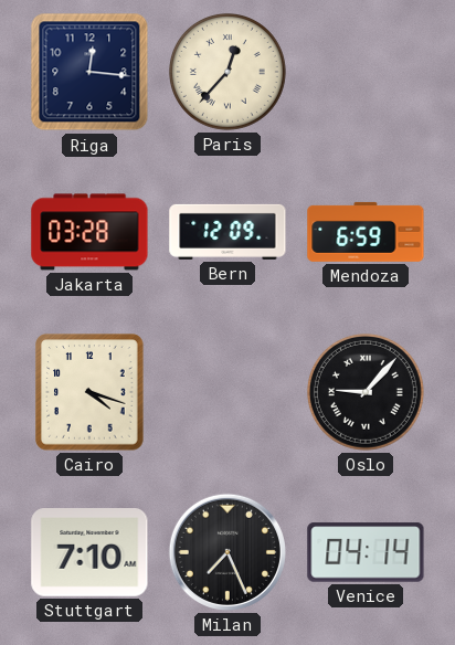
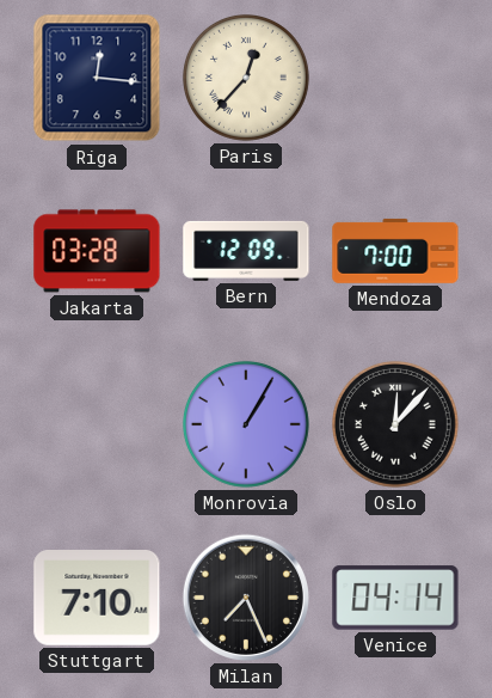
Mendoza: 6:59 -> 7:00
Cairo: 4:18 -> none
Monrovia: none -> 1:05
Oslo: 9:07 -> 12:07
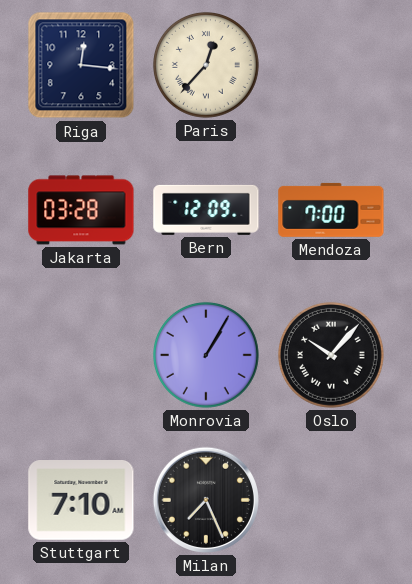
Oslo: 12:07 -> 10:07
Venice: 04:14 -> none
